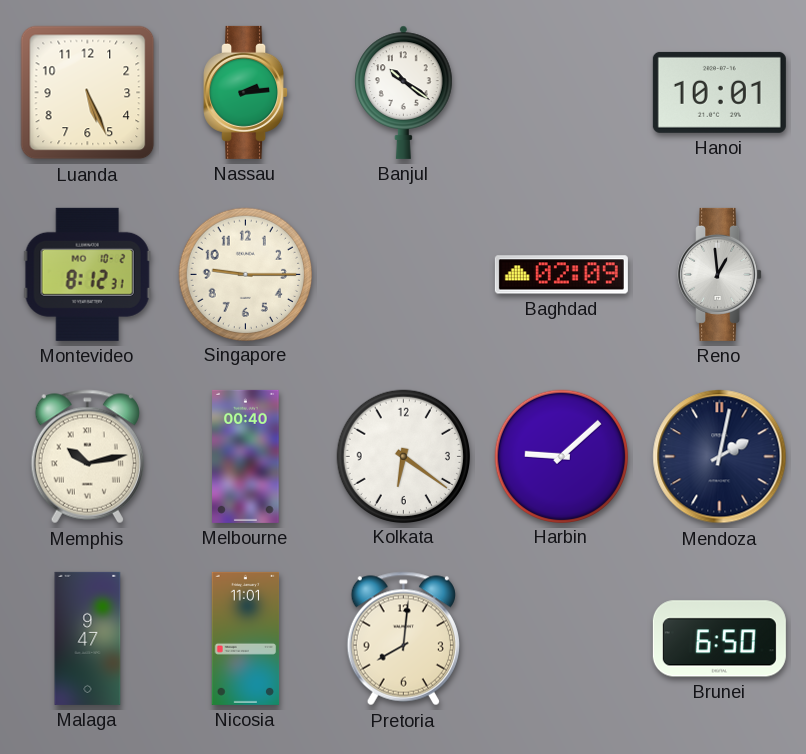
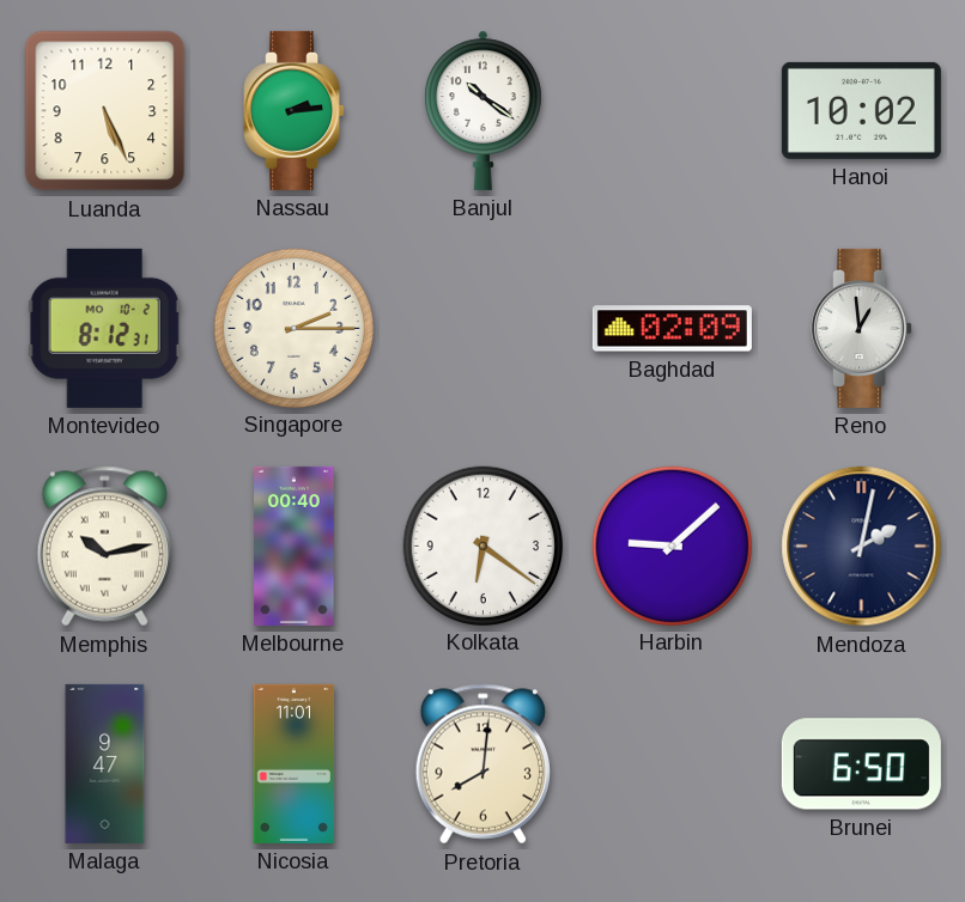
Hanoi: 10:01 -> 10:02
Singapore: 9:15 -> 2:15
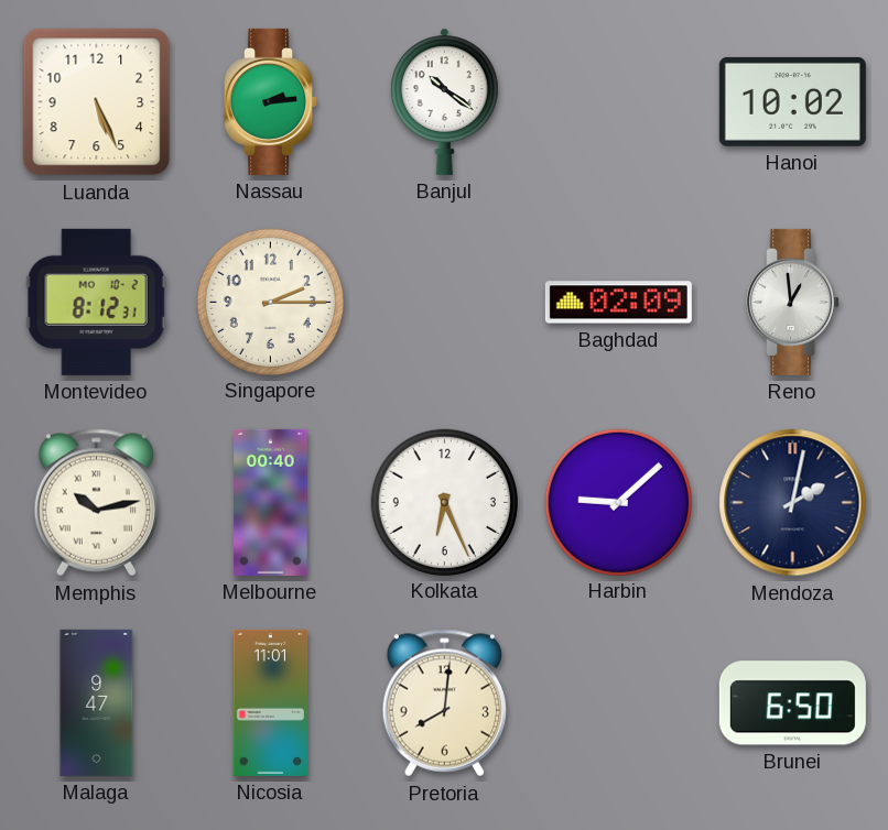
Kolkata: 6:21 -> 6:26
